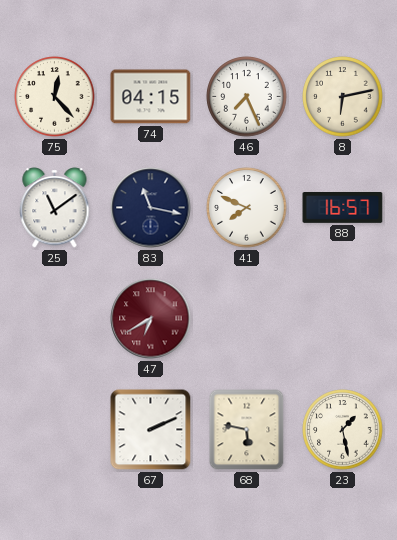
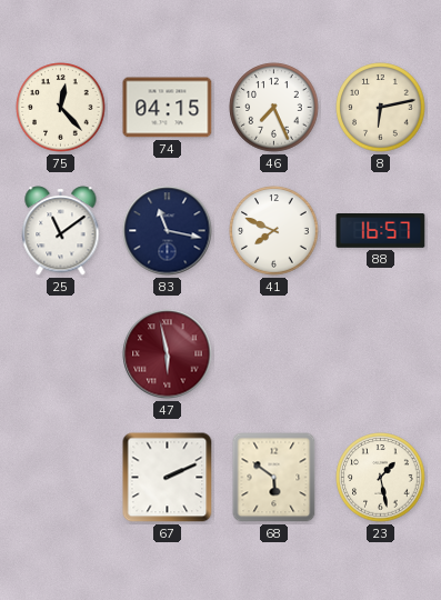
47: 6:40 -> 5:58
68: 5:47 -> 5:51
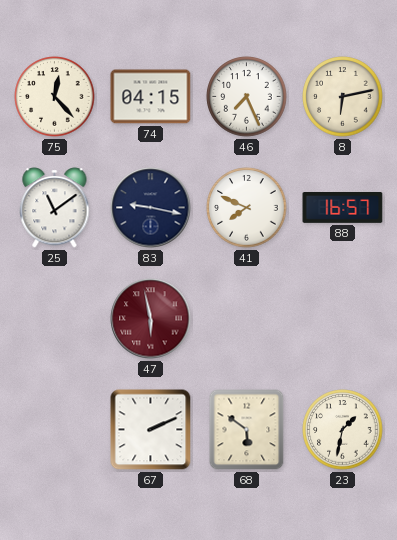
83: 11:17 -> 9:17
23: 1:28 -> 1:32
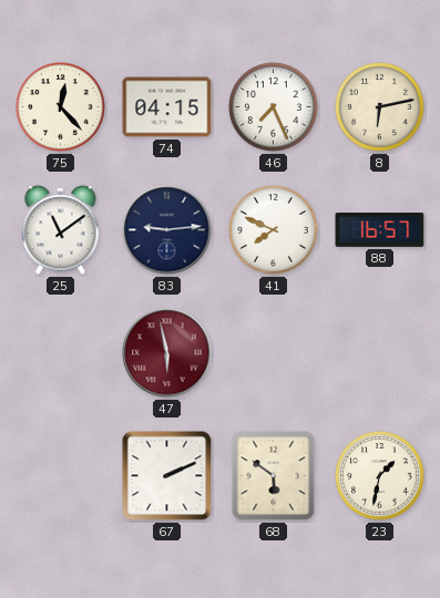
83: 9:17 -> 9:14
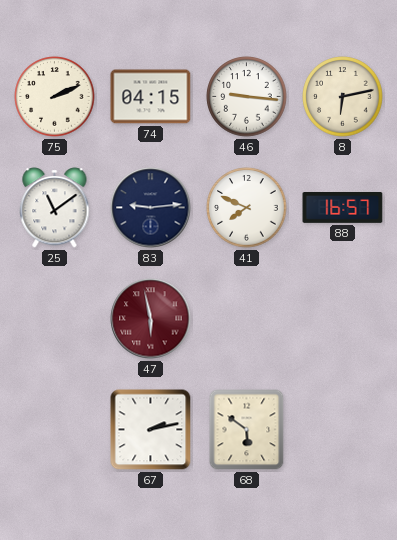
75: 12:23 -> 2:11
46: 7:26 -> 9:16
67: 2:11 -> 2:13
23: 1:32 -> none
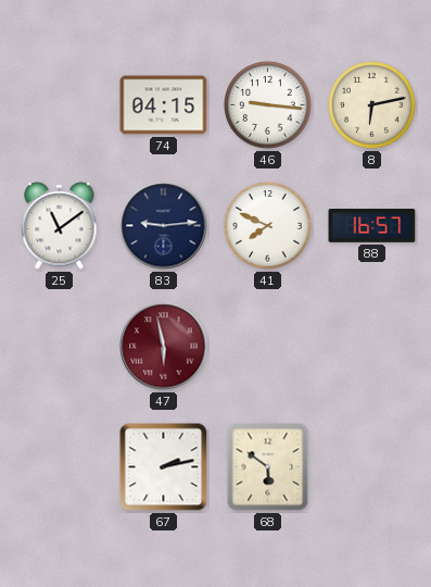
75: 2:11 -> none
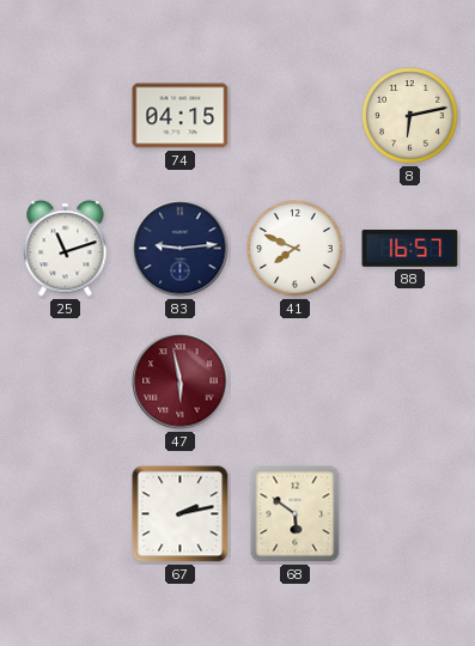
46: 9:16 -> none
25: 11:09 -> 11:12
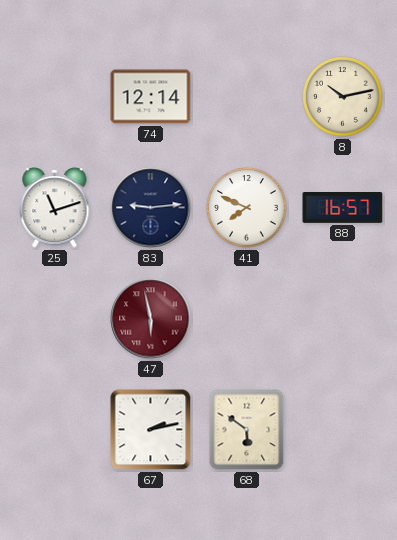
74: 04:15 -> 12:14
8: 6:13 -> 10:13
